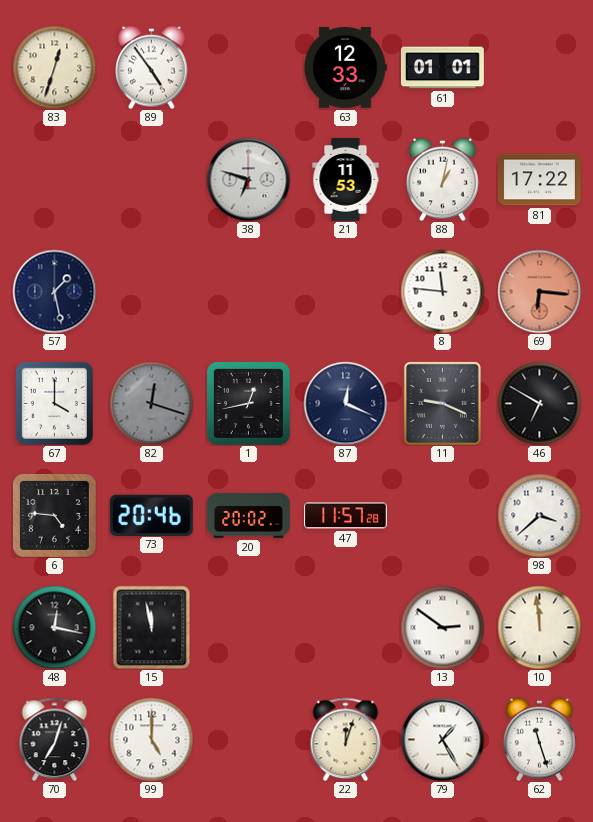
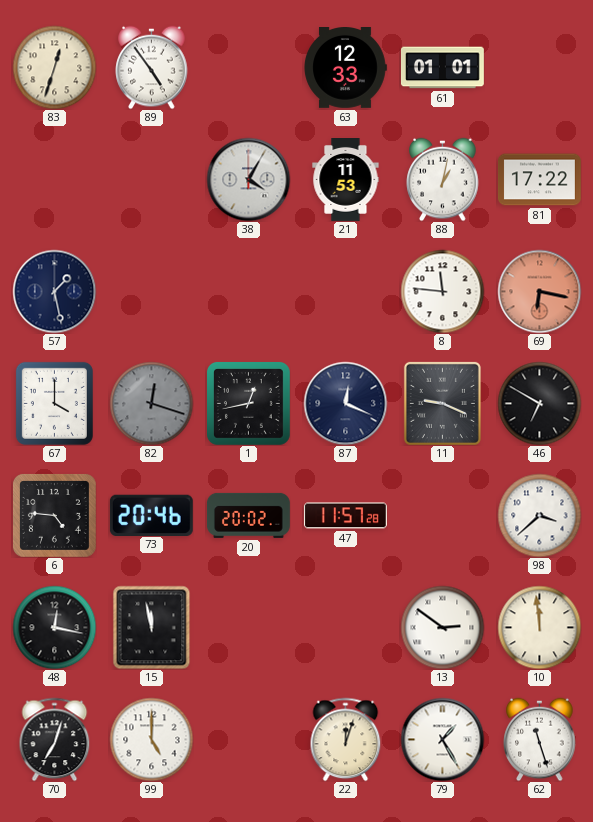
38: 6:48 -> 4:05
69: 6:16 -> 6:17
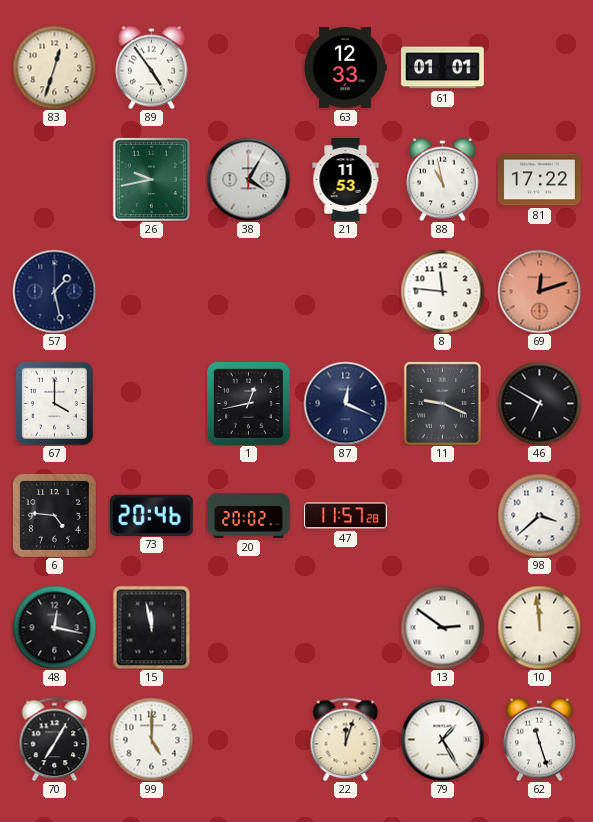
26: none -> 9:43
88: 1:02 -> 10:58
69: 6:17 -> 12:12
82: 12:18 -> none
70: 7:03 -> 7:05
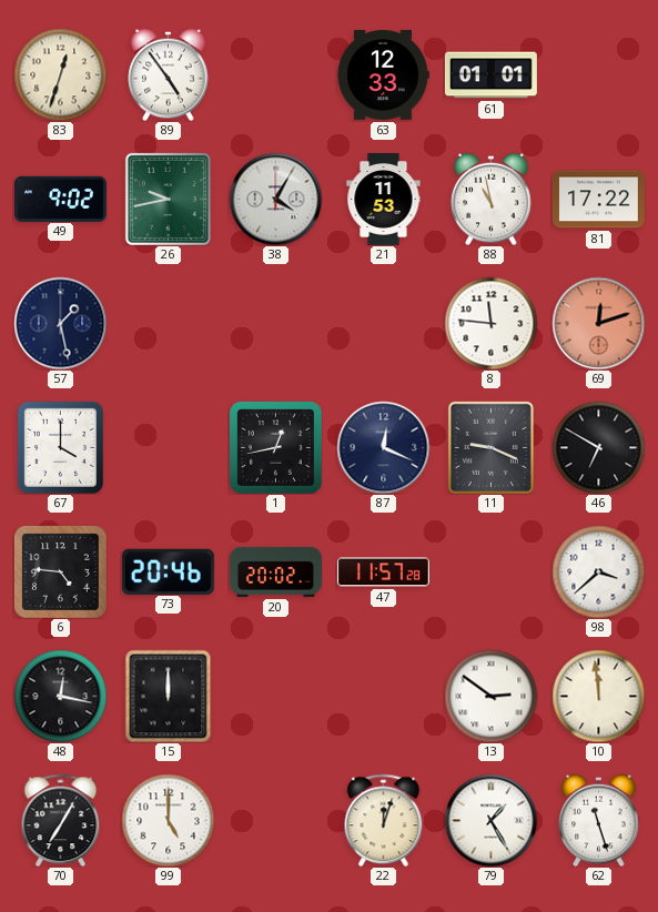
49: none -> 9:02
15: 11:58 -> 12:00
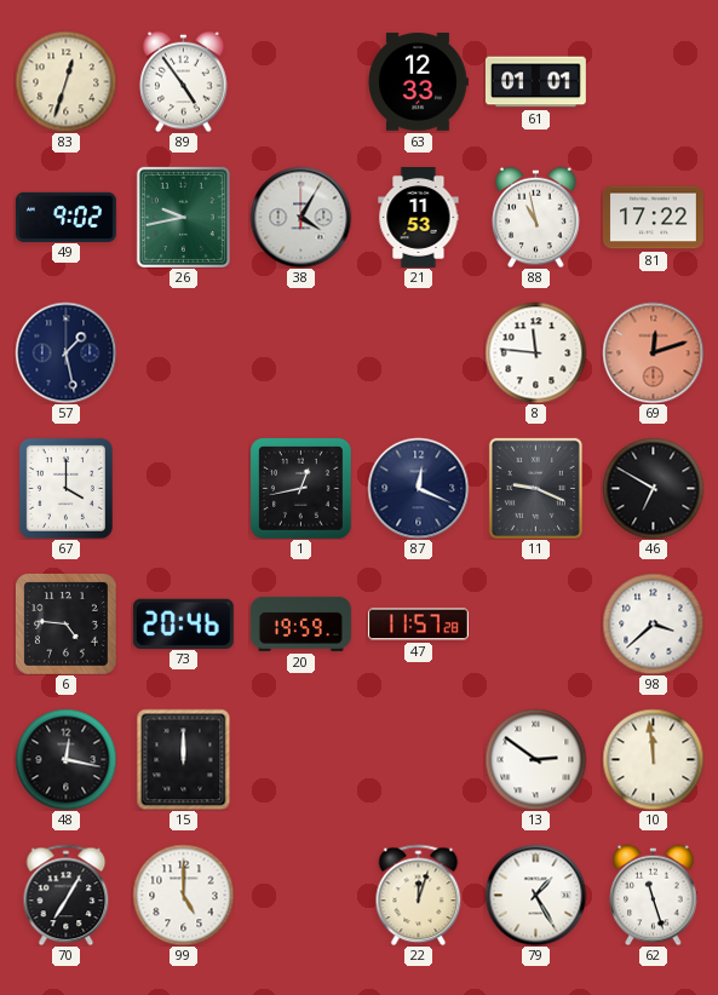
20: 20:02 -> 19:59
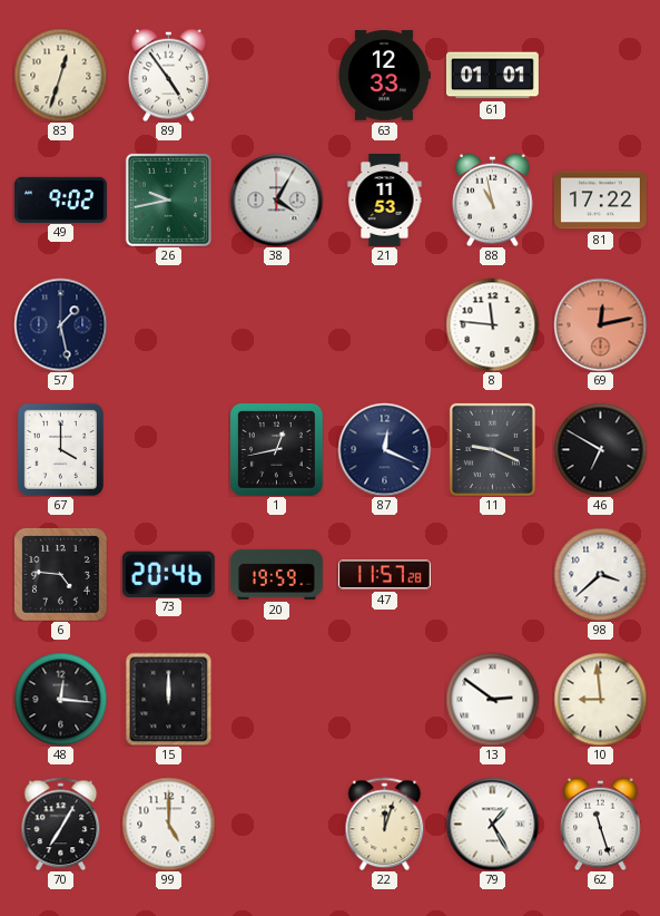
69: 12:12 -> 12:13
48: 12:17 -> 12:16
10: 11:59 -> 8:59
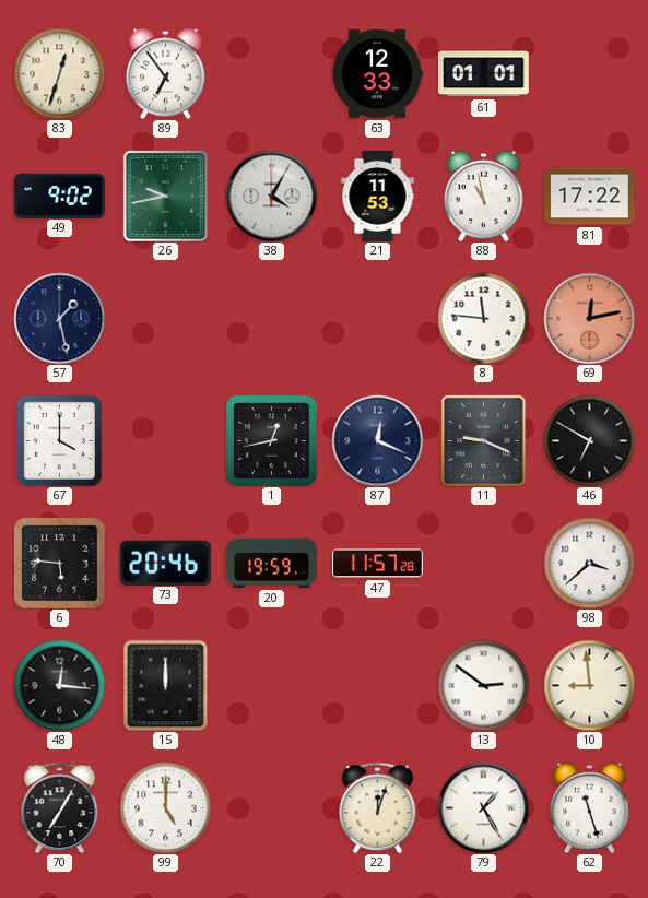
89: 4:54 -> 6:54
6: 4:46 -> 5:46
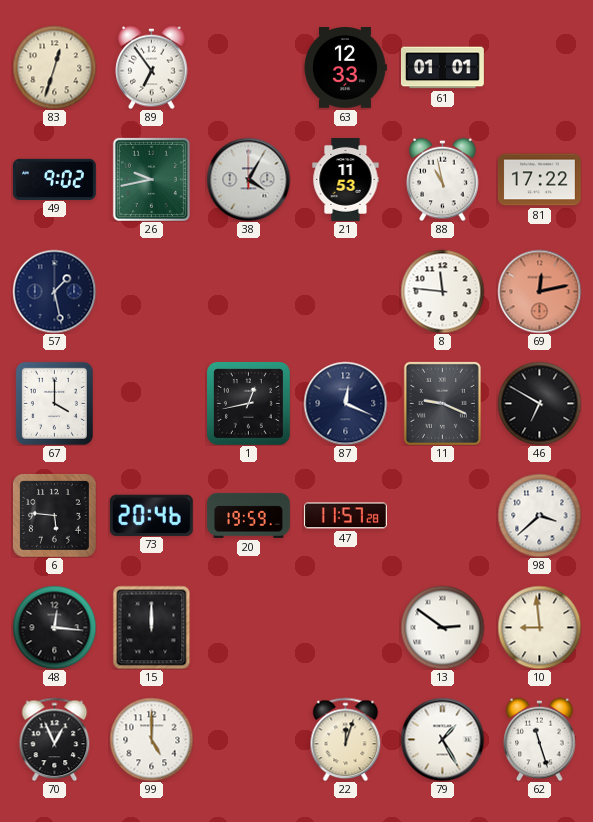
70: 7:05 -> 12:56
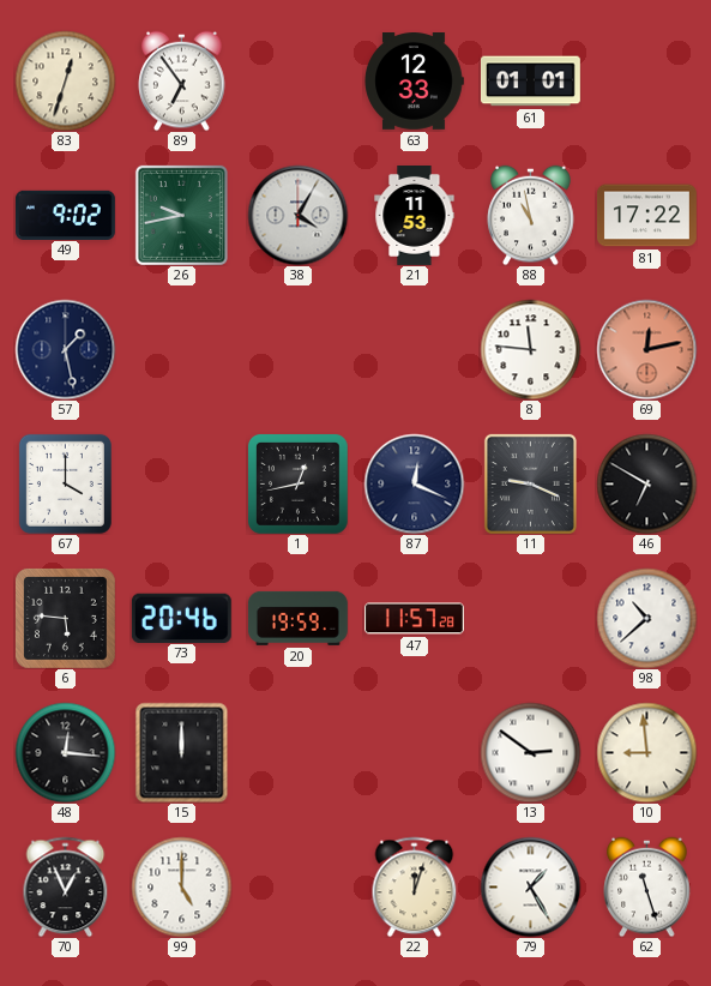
98: 3:38 -> 10:38
